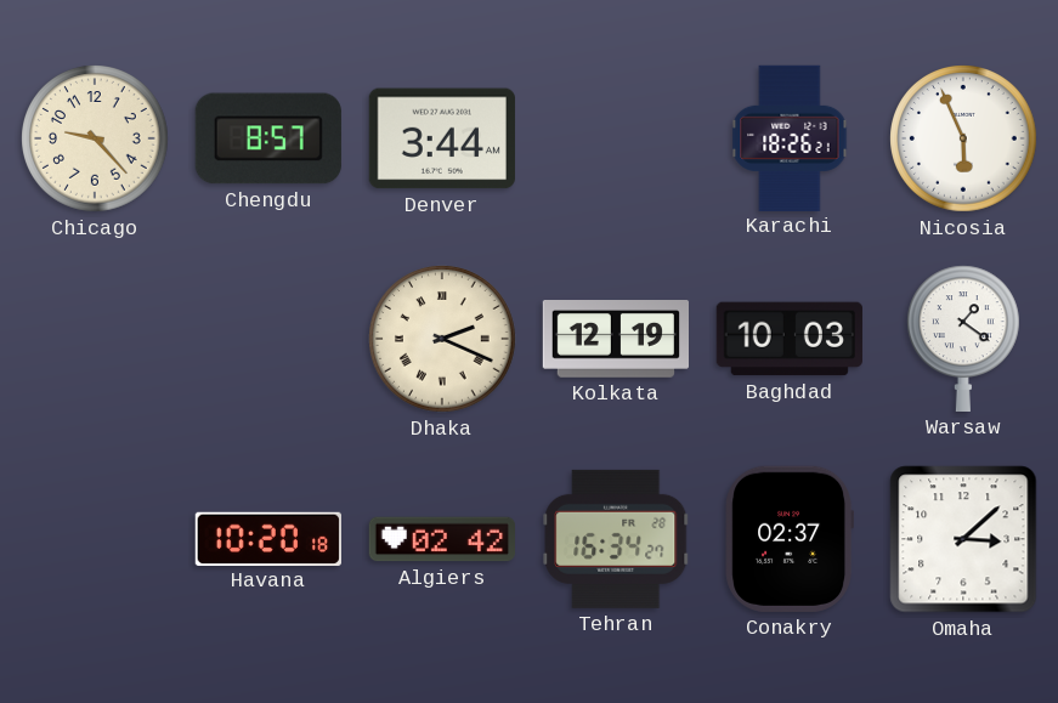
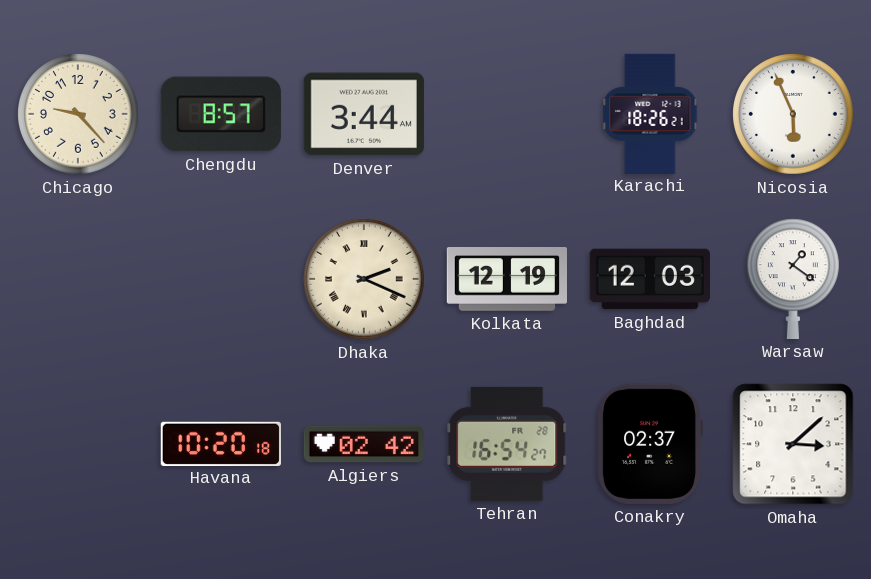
Baghdad: 10:03 -> 12:03
Tehran: 16:34 -> 16:54
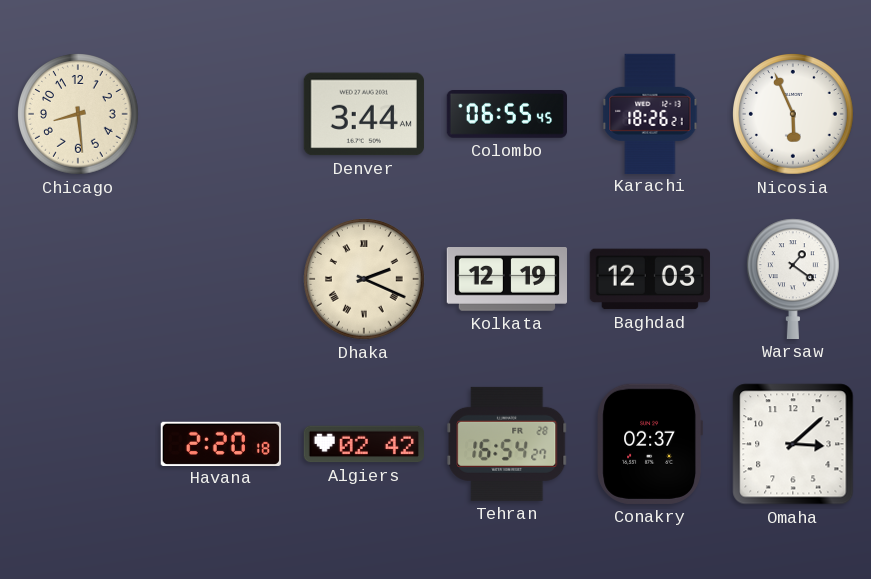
Chicago: 9:23 -> 8:29
Chengdu: 8:57 -> none
Colombo: none -> 06:55
Havana: 10:20 -> 2:20
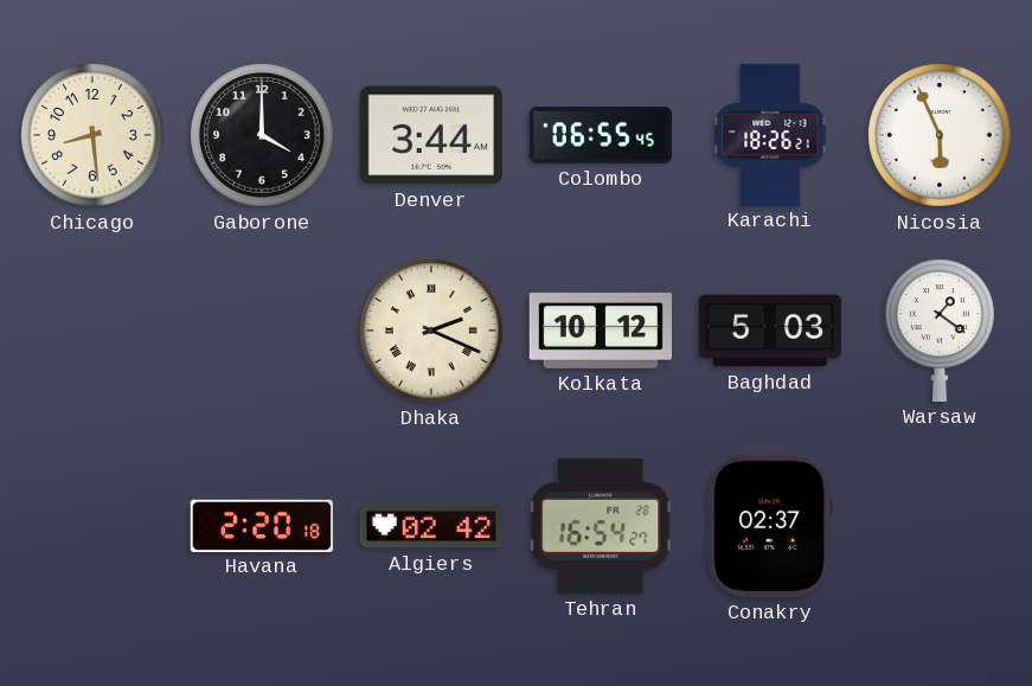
Gaborone: none -> 4:00
Kolkata: 12:19 -> 10:12
Baghdad: 12:03 -> 5:03
Omaha: 3:08 -> none
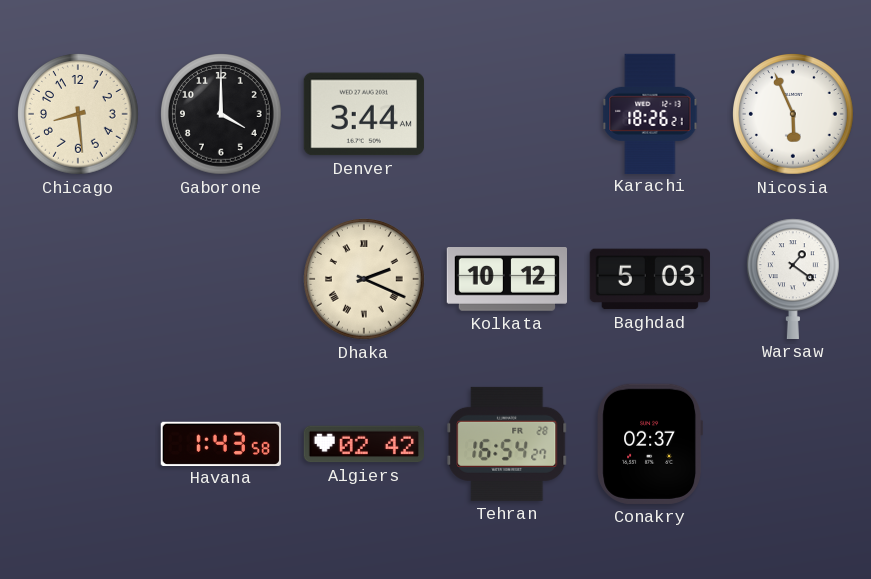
Colombo: 06:55 -> none
Havana: 2:20 -> 1:43
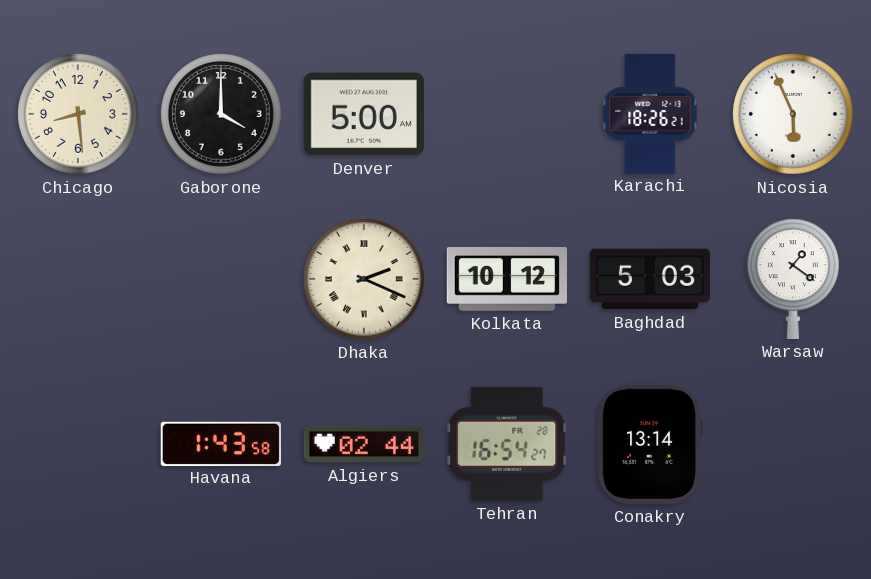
Denver: 3:44 -> 5:00
Algiers: 02:42 -> 02:44
Conakry: 02:37 -> 13:14
